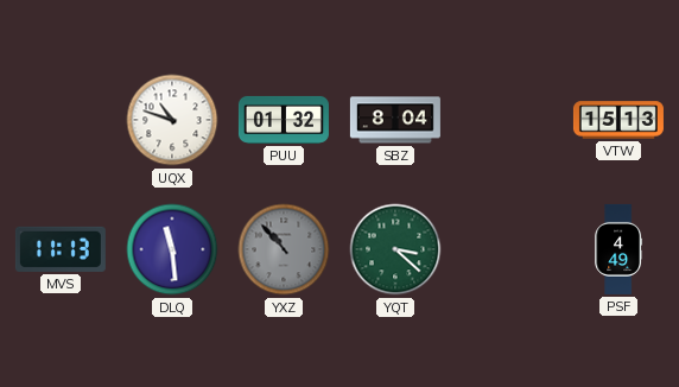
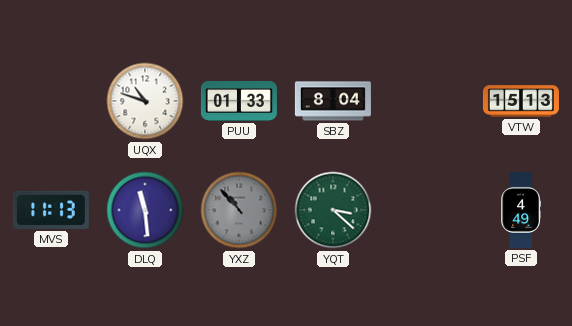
PUU: 01:32 -> 01:33
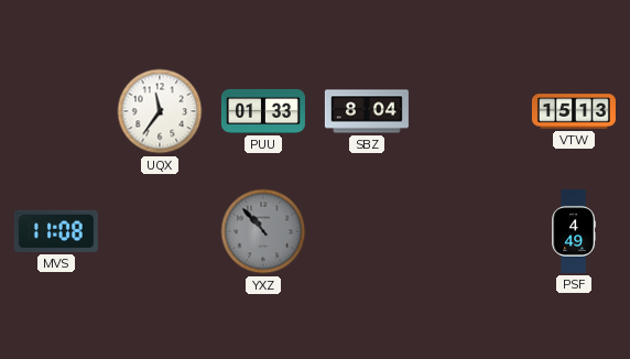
UQX: 10:48 -> 11:36
MVS: 11:13 -> 11:08
DLQ: 11:29 -> none
YQT: 3:22 -> none
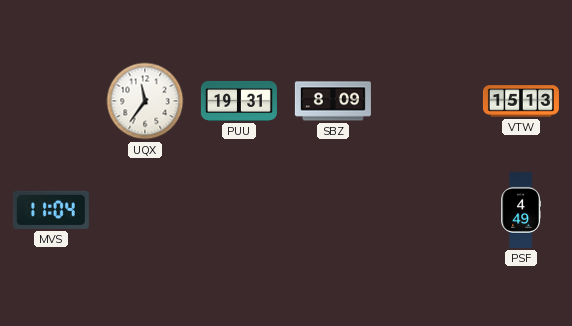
PUU: 01:33 -> 19:31
SBZ: 8:04 -> 8:09
MVS: 11:08 -> 11:04
YXZ: 10:53 -> none
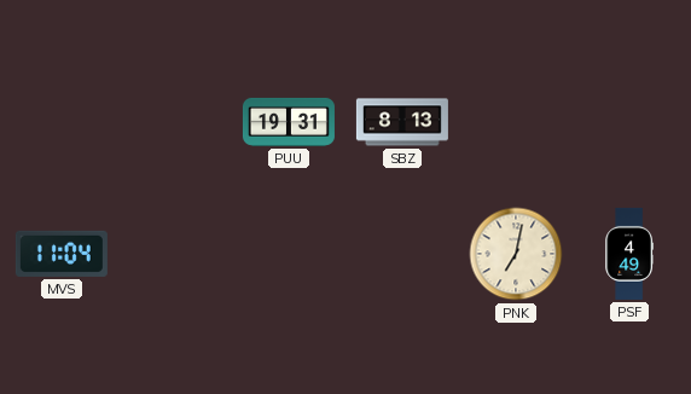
UQX: 11:36 -> none
SBZ: 8:09 -> 8:13
VTW: 15:13 -> none
PNK: none -> 7:02
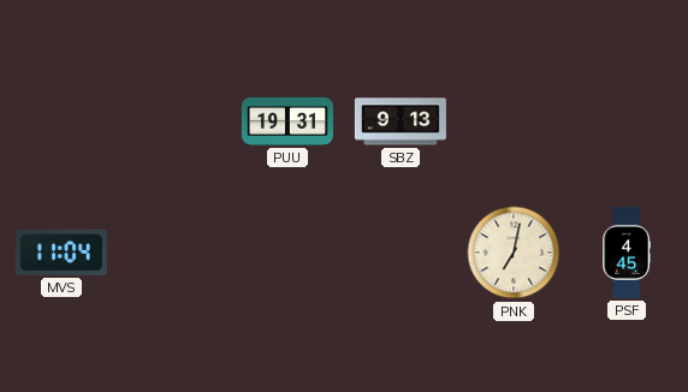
SBZ: 8:13 -> 9:13
PSF: 4:49 -> 4:45
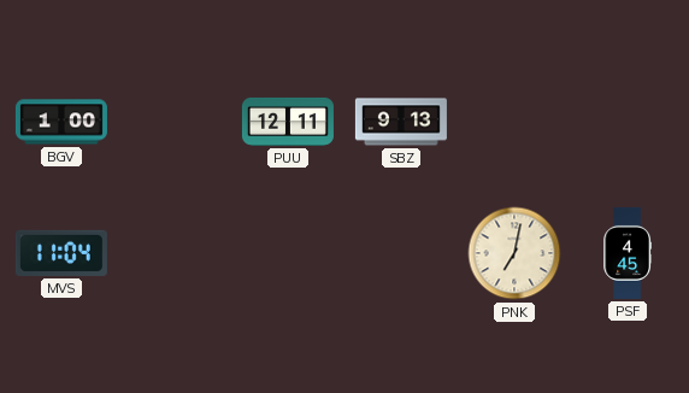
BGV: none -> 1:00
PUU: 19:31 -> 12:11
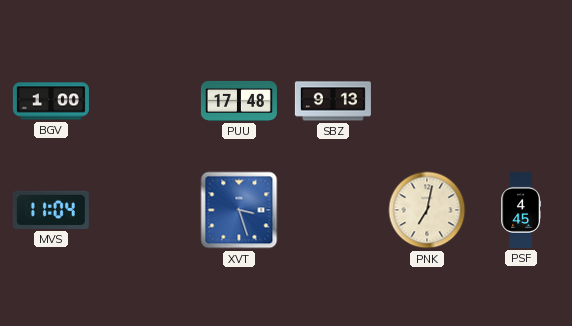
PUU: 12:11 -> 17:48
XVT: none -> 3:27
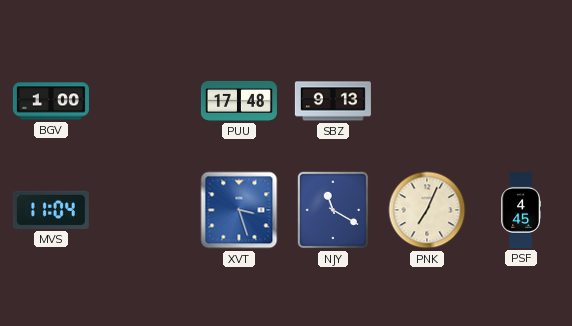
NJY: none -> 11:20
PNK: 7:02 -> 7:04
